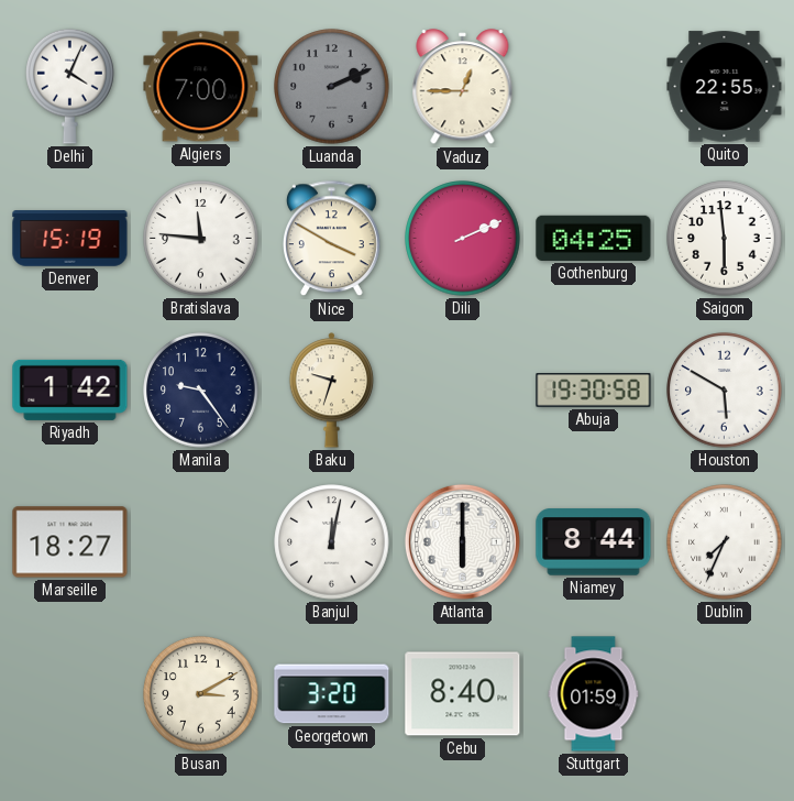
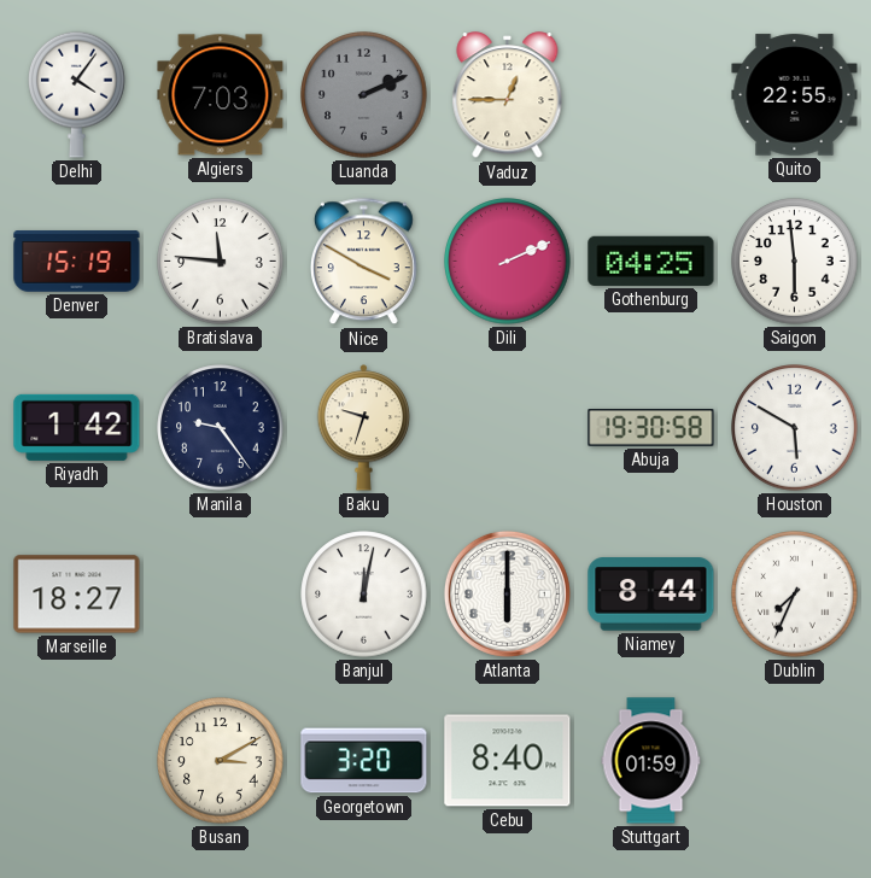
Delhi: 4:04 -> 4:06
Algiers: 7:00 -> 7:03
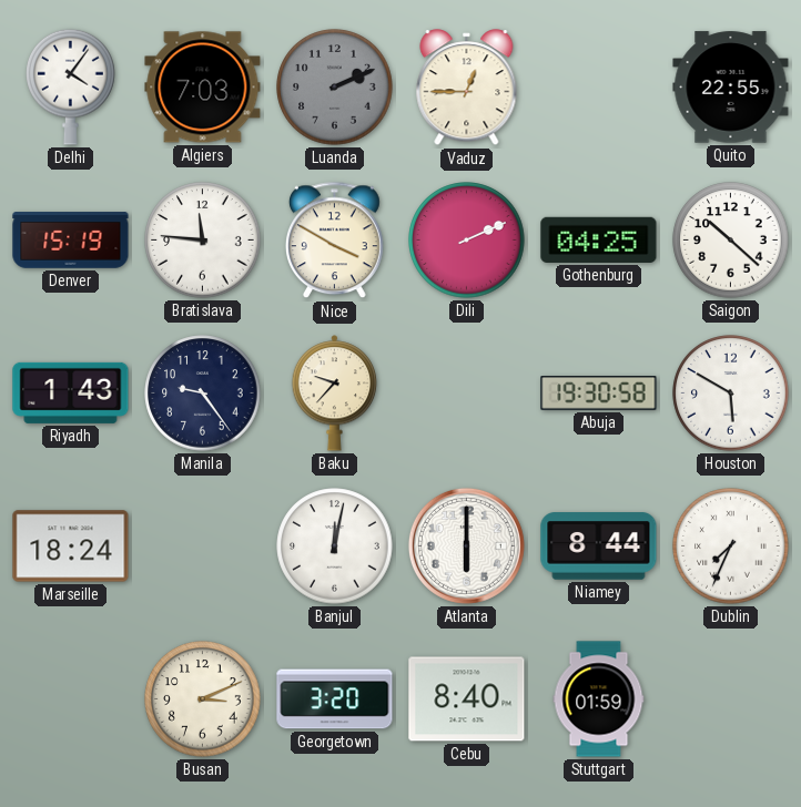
Saigon: 5:59 -> 10:22
Riyadh: 1:42 -> 1:43
Baku: 9:33 -> 9:37
Marseille: 18:27 -> 18:24
Busan: 3:10 -> 3:11
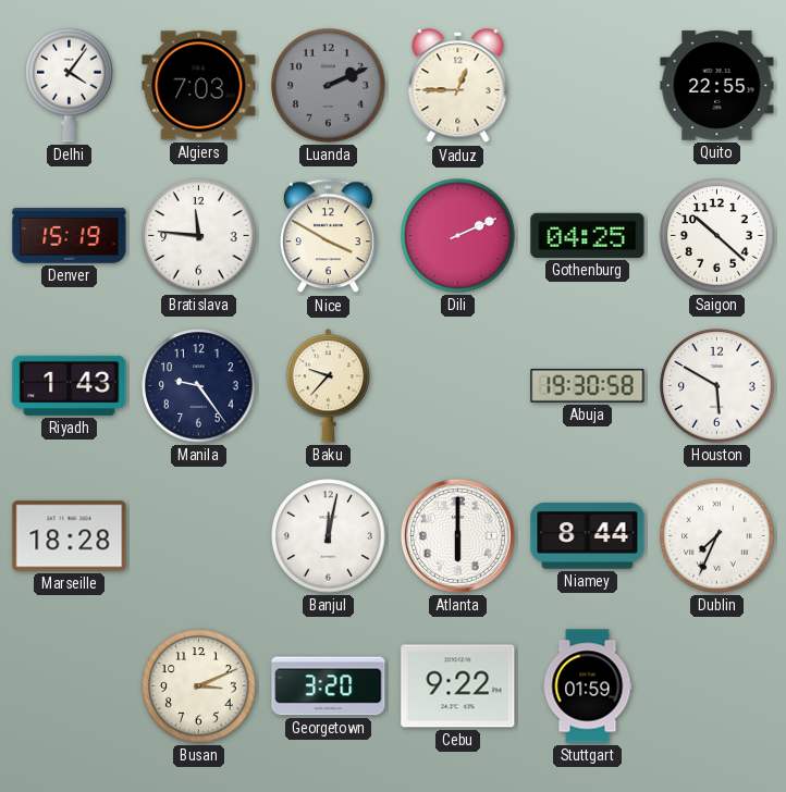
Marseille: 18:24 -> 18:28
Cebu: 8:40 -> 9:22
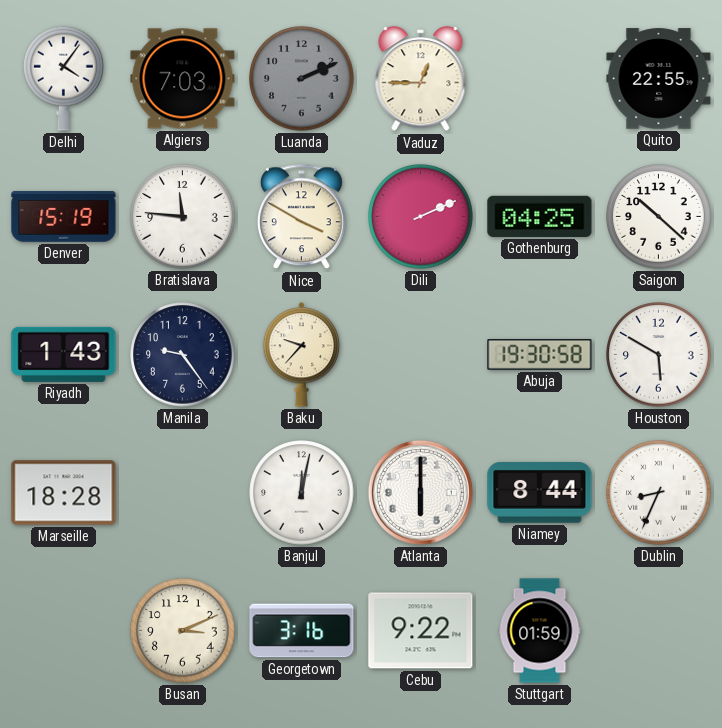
Dublin: 7:34 -> 8:34
Georgetown: 3:20 -> 3:16
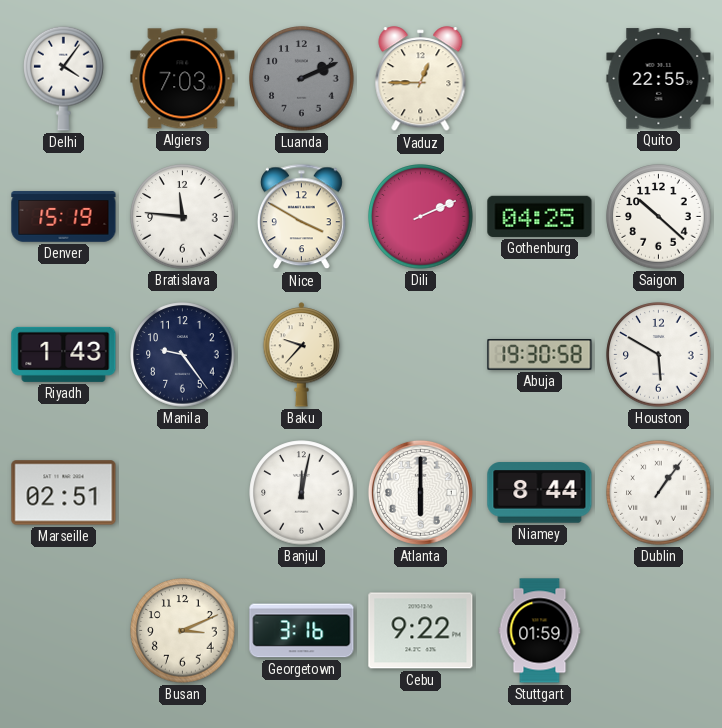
Marseille: 18:28 -> 02:51
Dublin: 8:34 -> 1:06
